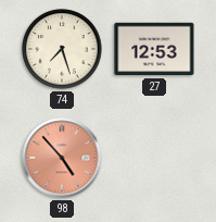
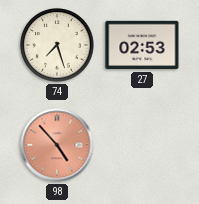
27: 12:53 -> 02:53
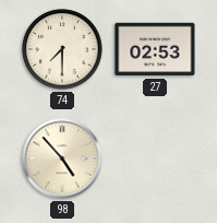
74: 7:27 -> 7:30
98 dial: salmon -> cream
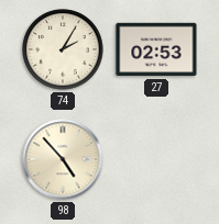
74: 7:30 -> 2:05
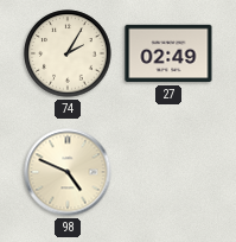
27: 02:53 -> 02:49
98: 4:53 -> 4:49
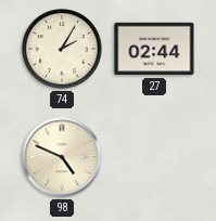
27: 02:49 -> 02:44
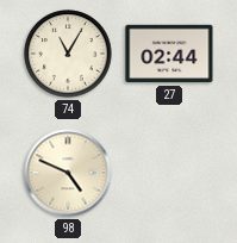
74: 2:05 -> 11:05
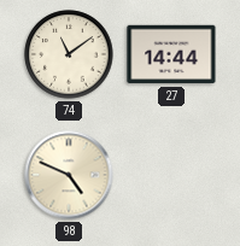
74: 11:05 -> 11:09
27: 02:44 -> 14:44
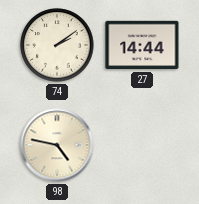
74: 11:09 -> 2:09
98: 4:49 -> 4:47
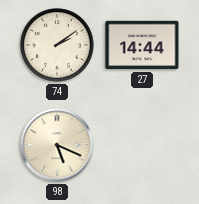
98: 4:47 -> 5:19
